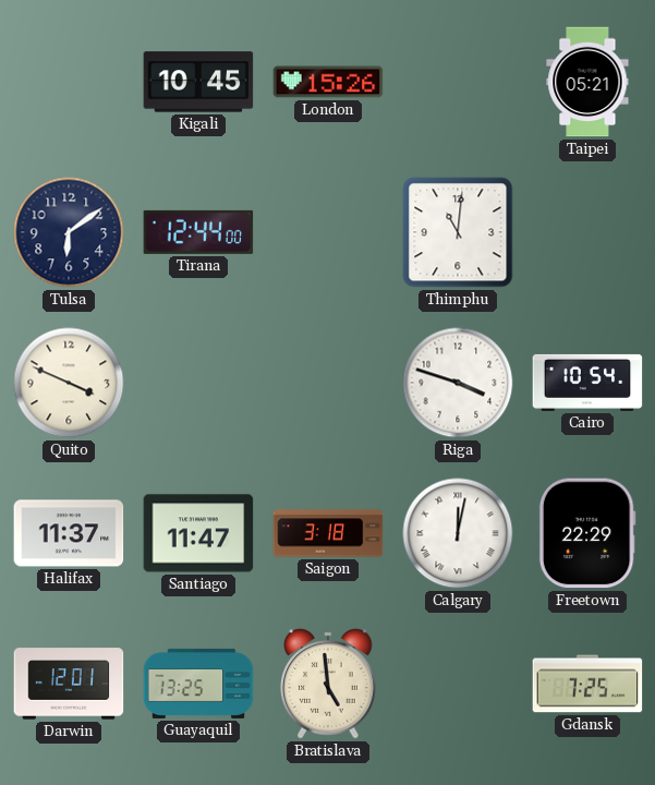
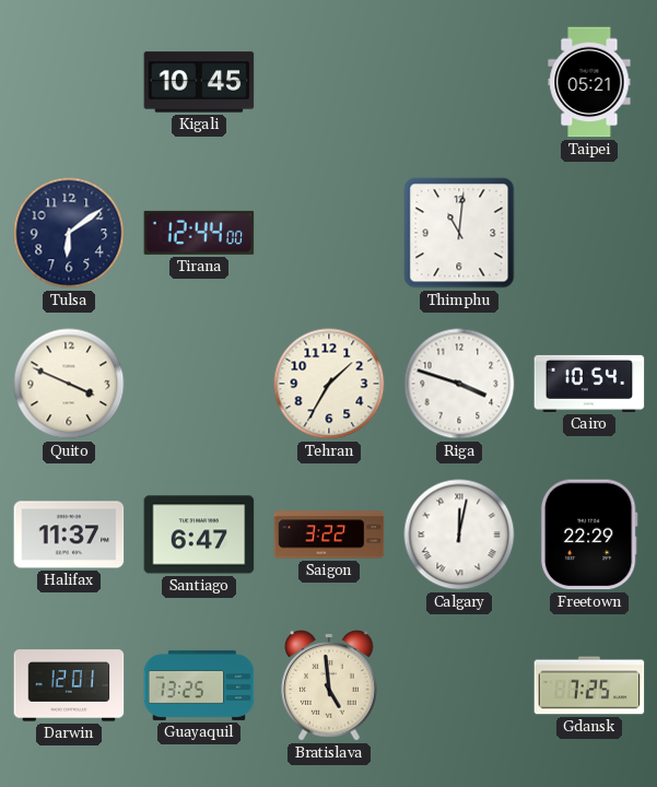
London: 15:26 -> none
Tehran: none -> 1:35
Santiago: 11:47 -> 6:47
Saigon: 3:18 -> 3:22
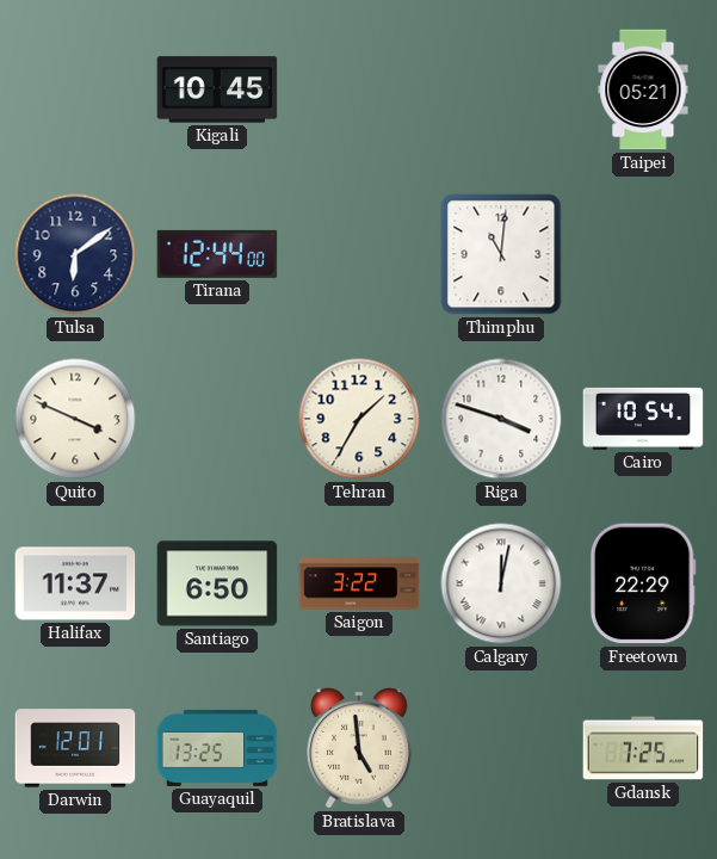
Santiago: 6:47 -> 6:50
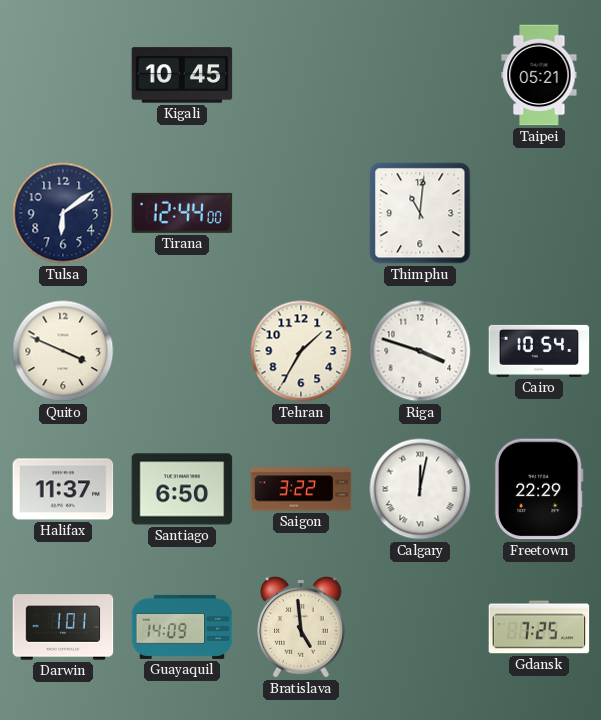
Darwin: 12:01 -> 1:01
Guayaquil: 13:25 -> 14:09
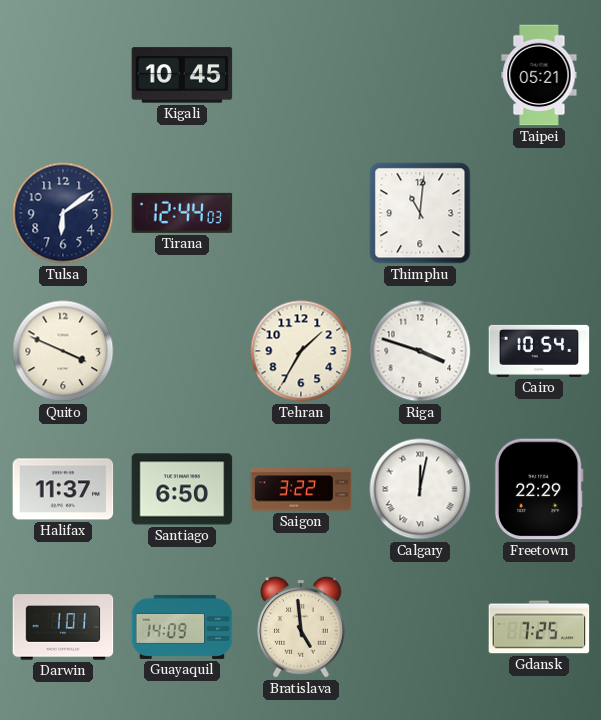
Tirana: 12:44:00 -> 12:44:03
